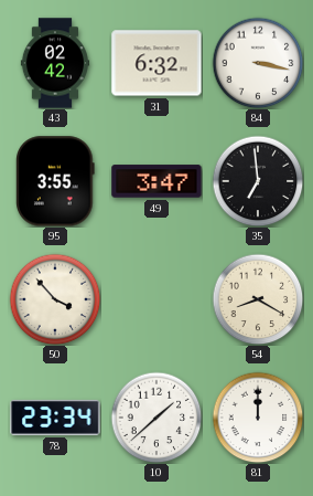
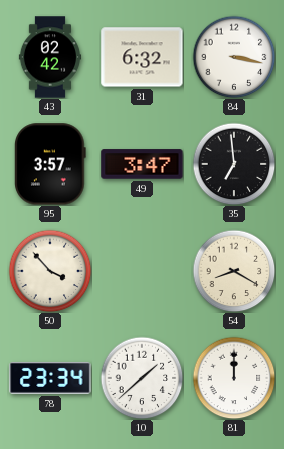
95: 3:55 -> 3:57
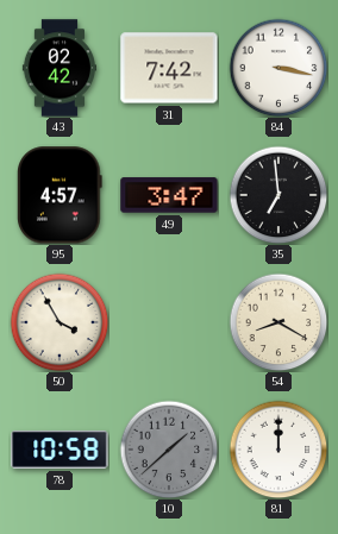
31: 6:32 -> 7:42
95: 3:57 -> 4:57
50: 3:53 -> 3:55
78: 23:34 -> 10:58
10 dial: white -> grey
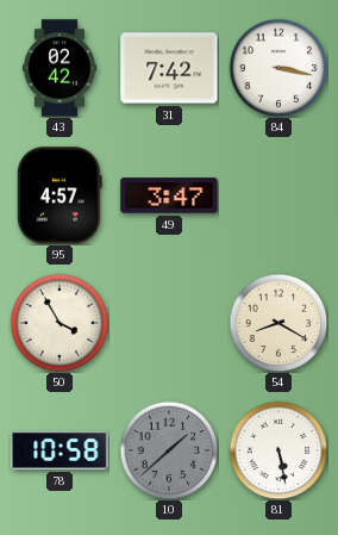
35: 6:59 -> none
81: 12:00 -> 5:28
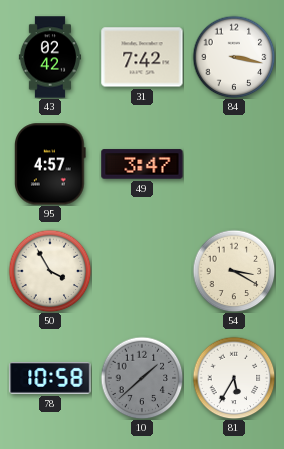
54: 8:20 -> 3:20
81: 5:28 -> 5:35
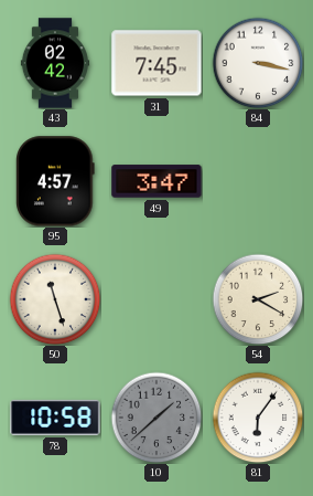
31: 7:42 -> 7:45
50: 3:55 -> 11:27
54: 3:20 -> 2:20
81: 5:35 -> 6:06
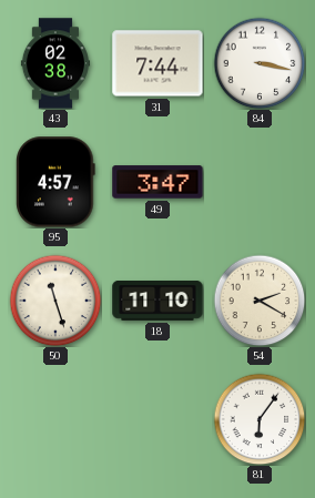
43: 02:42 -> 02:38
31: 7:45 -> 7:44
18: none -> 11:10
78: 10:58 -> none
10: 1:38 -> none
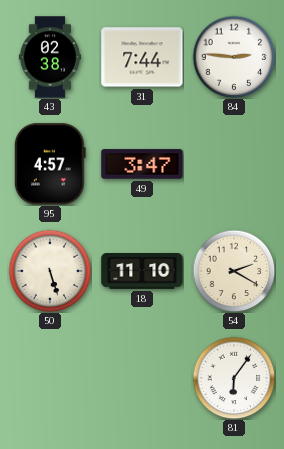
84: 3:17 -> 2:46
50: 11:27 -> 5:27
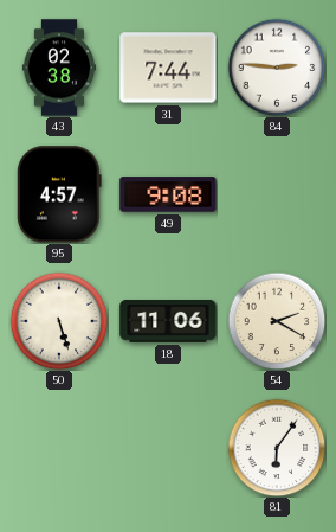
49: 3:47 -> 9:08
18: 11:10 -> 11:06
